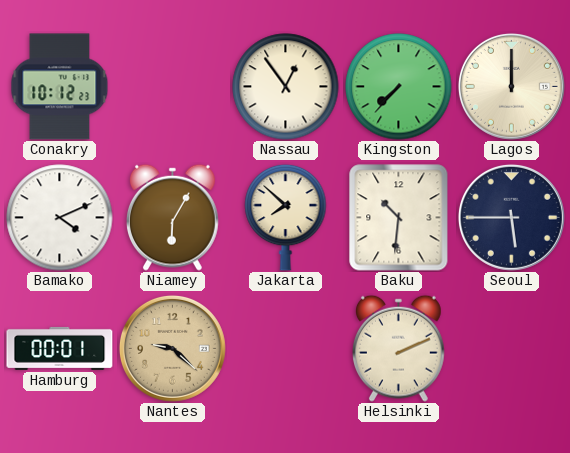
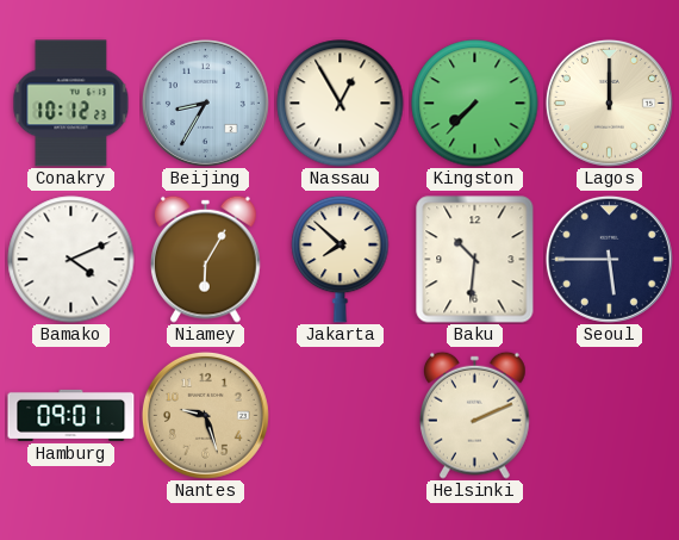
Beijing: none -> 8:35
Nassau: 12:54 -> 12:55
Hamburg: 00:01 -> 09:01
Nantes: 9:22 -> 9:27
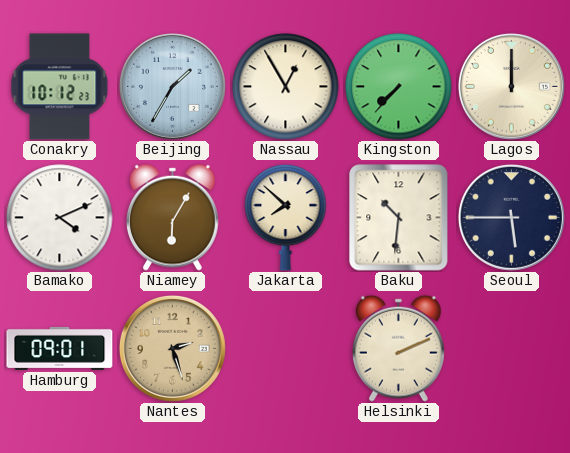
Beijing: 8:35 -> 1:35
Nantes: 9:27 -> 2:27
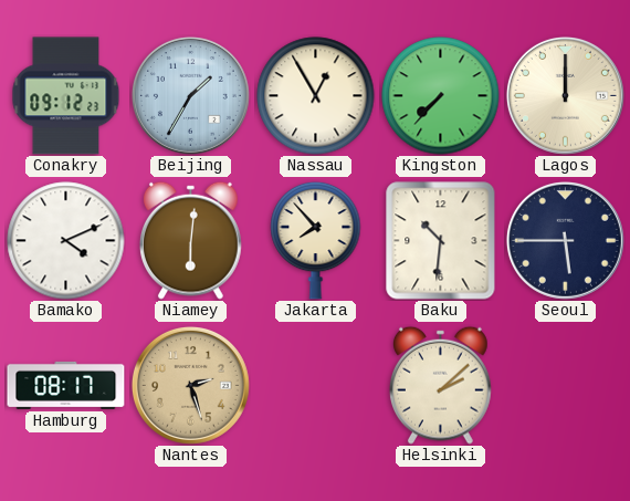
Conakry: 10:12 -> 09:12
Niamey: 6:05 -> 6:01
Jakarta: 7:52 -> 7:53
Hamburg: 09:01 -> 08:17
Helsinki: 2:11 -> 2:08
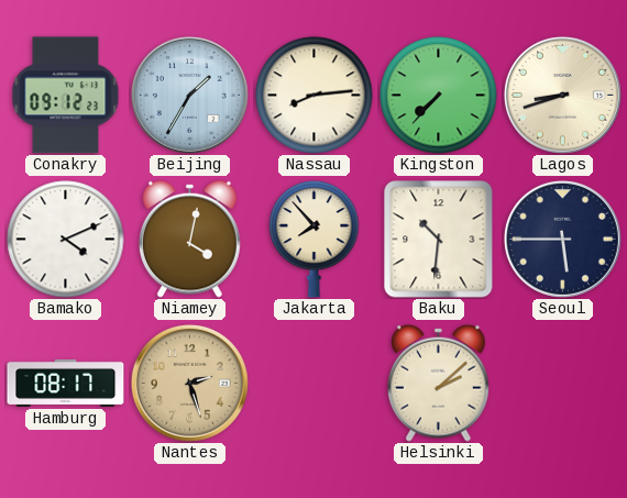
Nassau: 12:55 -> 8:14
Lagos: 12:00 -> 8:42
Niamey: 6:01 -> 4:02
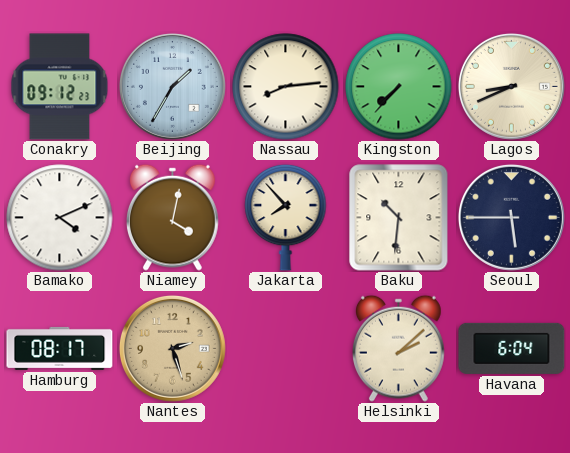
Lagos: 8:42 -> 8:41
Havana: none -> 6:04
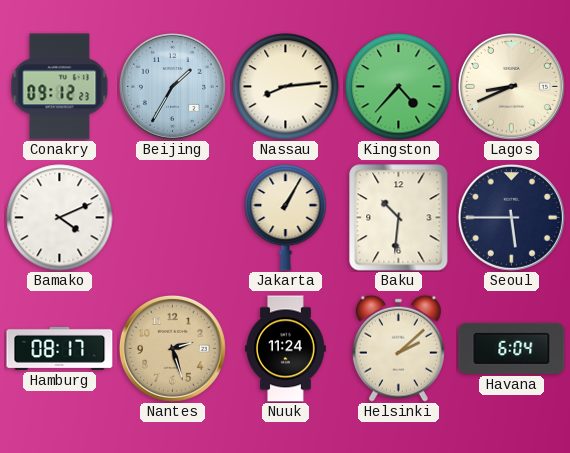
Kingston: 7:37 -> 4:37
Niamey: 4:02 -> none
Jakarta: 7:53 -> 1:05
Nuuk: none -> 11:24
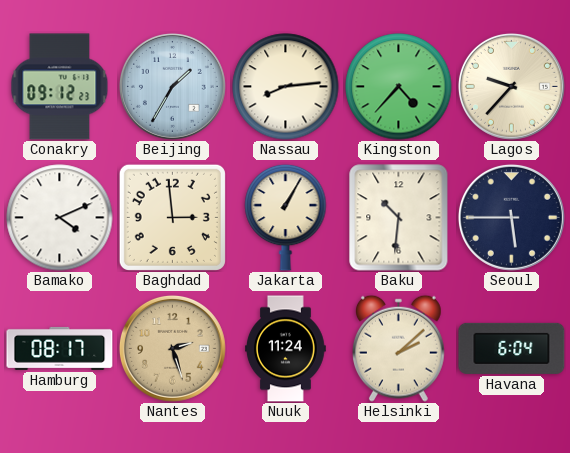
Lagos: 8:41 -> 9:37
Baghdad: none -> 2:59
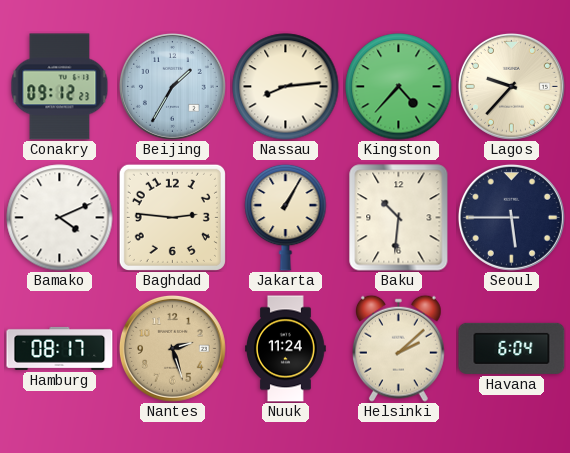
Baghdad: 2:59 -> 2:46
